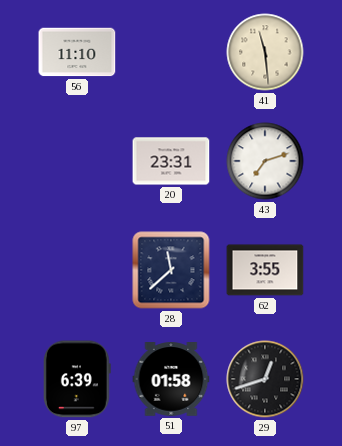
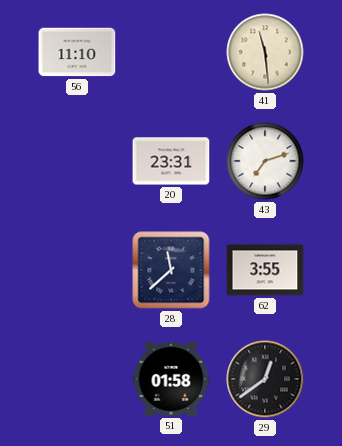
97: 6:39 -> none
29: 12:42 -> 12:39
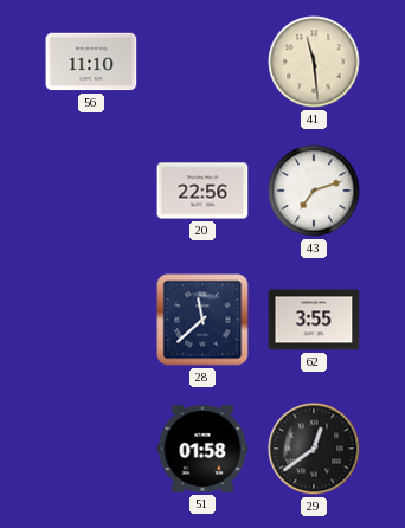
20: 23:31 -> 22:56
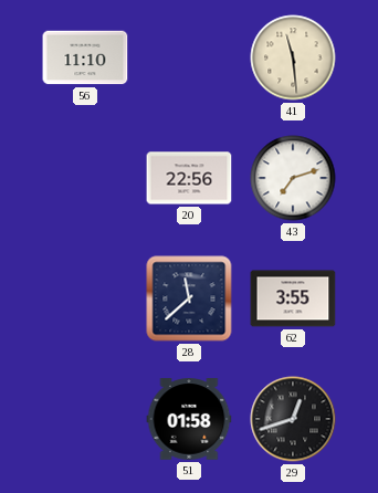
29: 12:39 -> 12:42
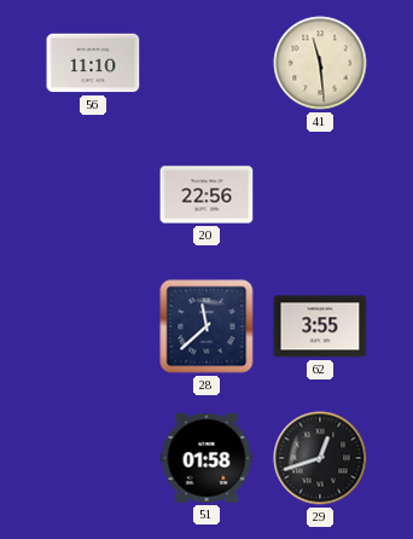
43: 7:12 -> none
